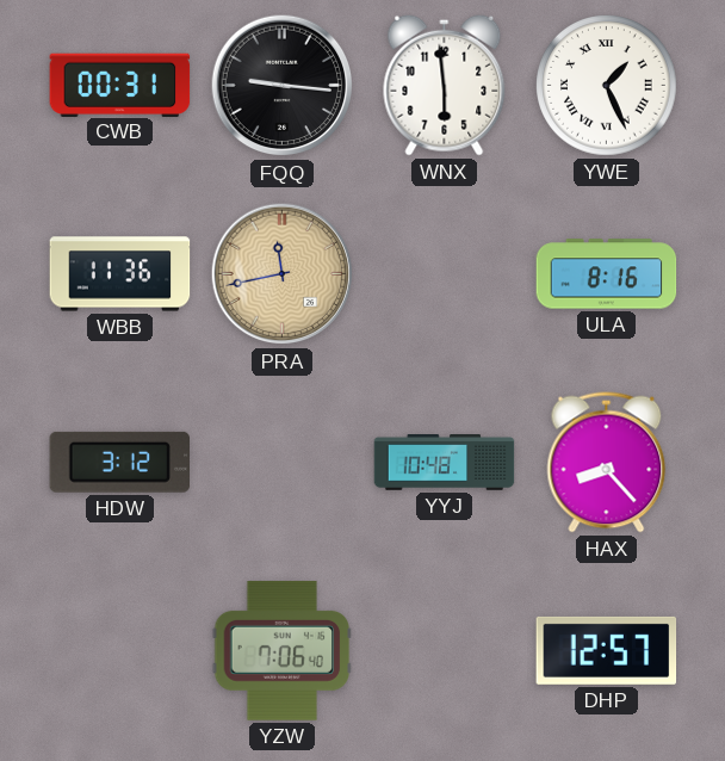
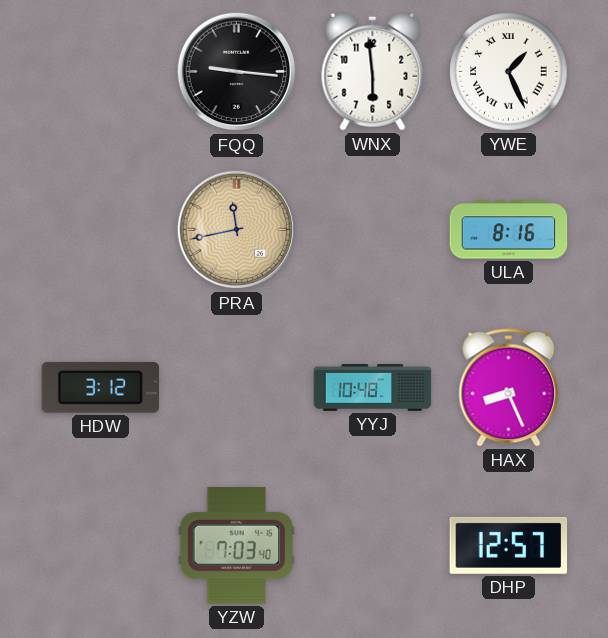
CWB: 00:31 -> none
WBB: 11:36 -> none
HAX: 8:23 -> 8:26
YZW: 7:06 -> 7:03
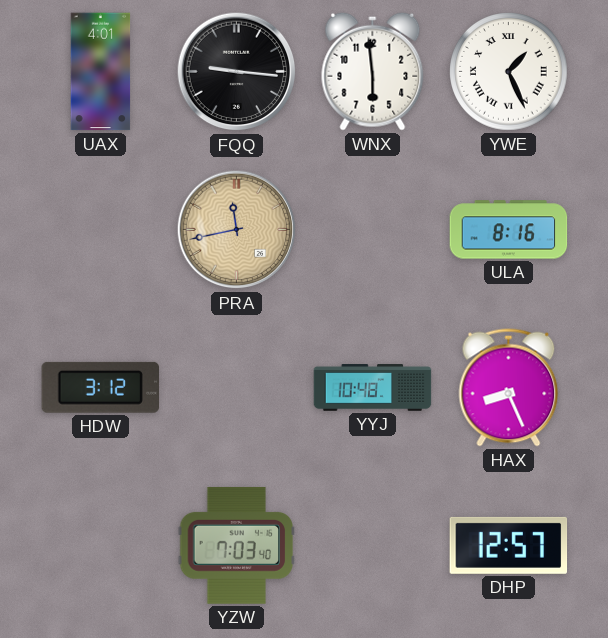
UAX: none -> 4:01
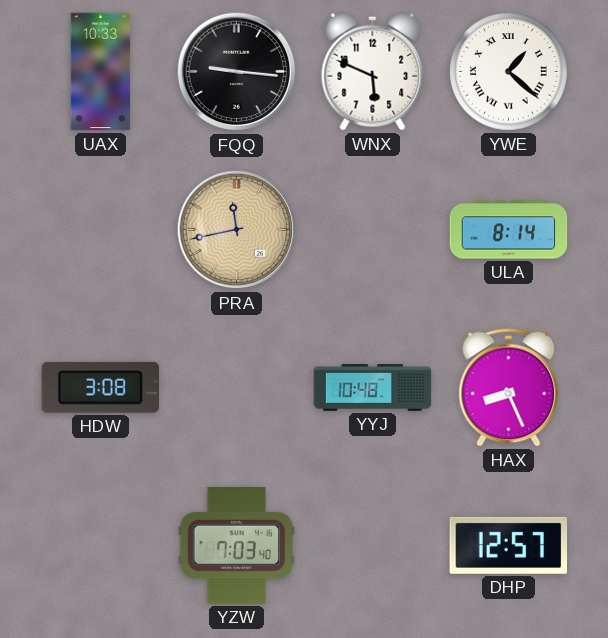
UAX: 4:01 -> 10:33
WNX: 5:59 -> 5:49
YWE: 1:26 -> 1:22
ULA: 8:16 -> 8:14
HDW: 3:12 -> 3:08
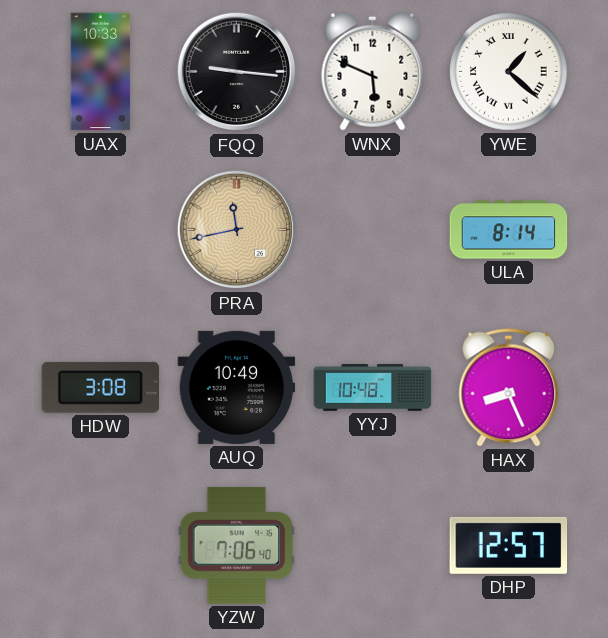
AUQ: none -> 10:49
YZW: 7:03 -> 7:06
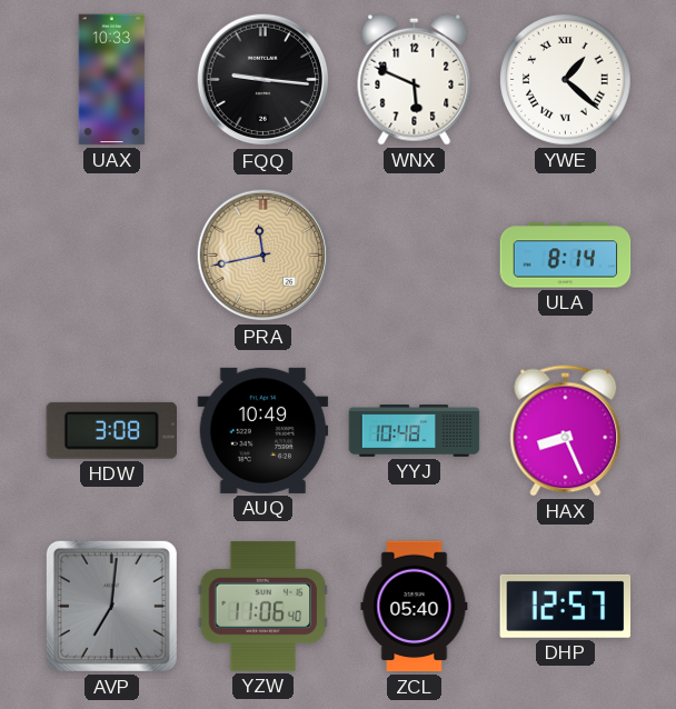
AVP: none -> 7:01
YZW: 7:06 -> 11:06
ZCL: none -> 05:40
